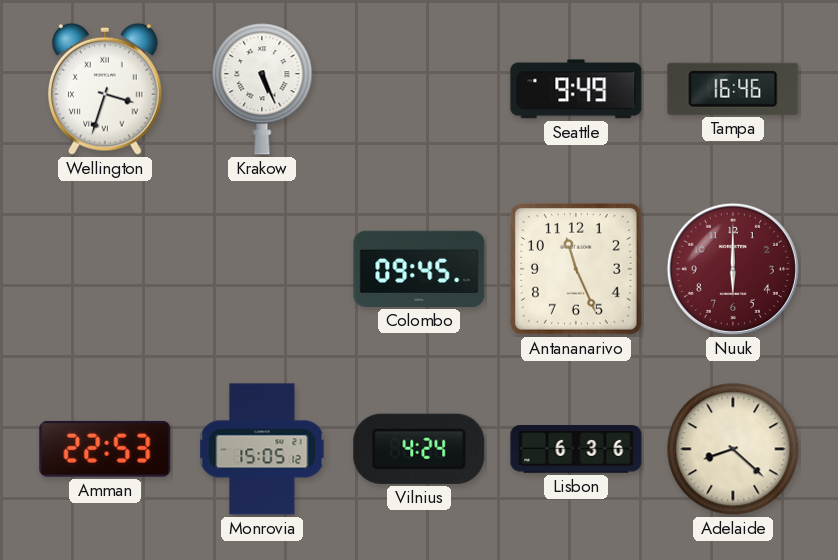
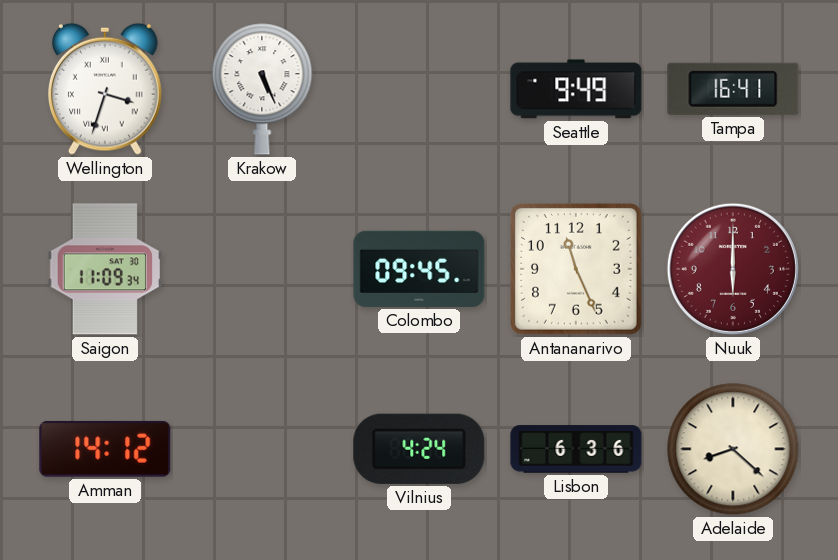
Tampa: 16:46 -> 16:41
Saigon: none -> 11:09
Amman: 22:53 -> 14:12
Monrovia: 15:05 -> none
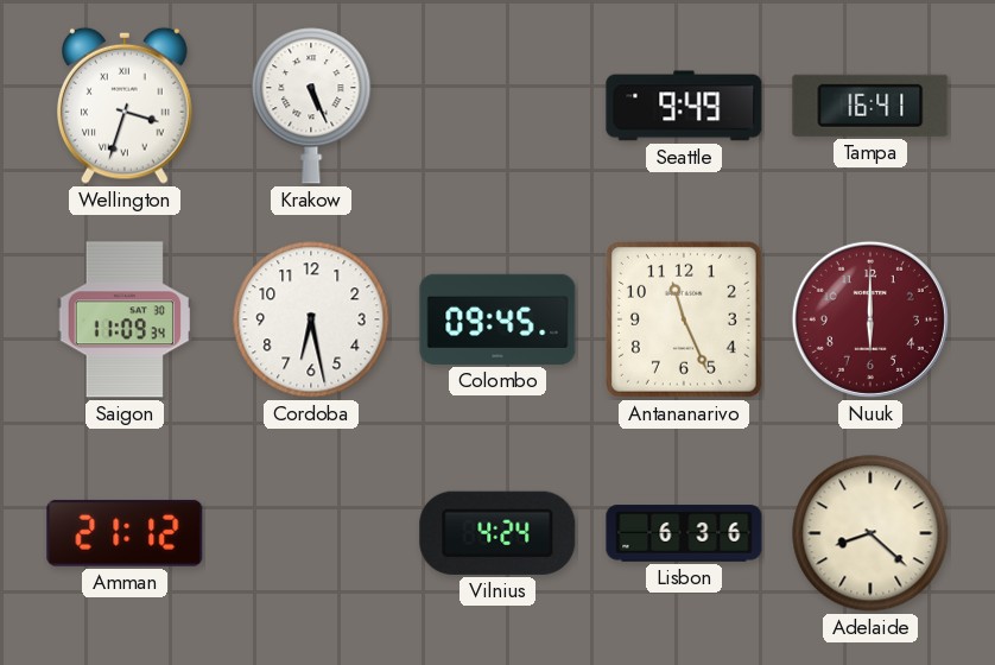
Cordoba: none -> 6:28
Amman: 14:12 -> 21:12
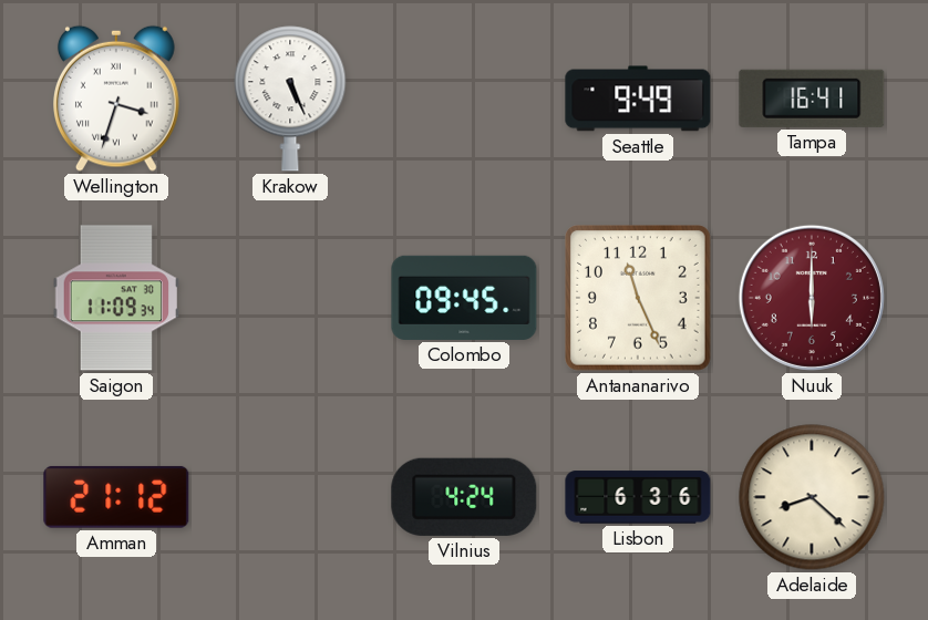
Cordoba: 6:28 -> none
